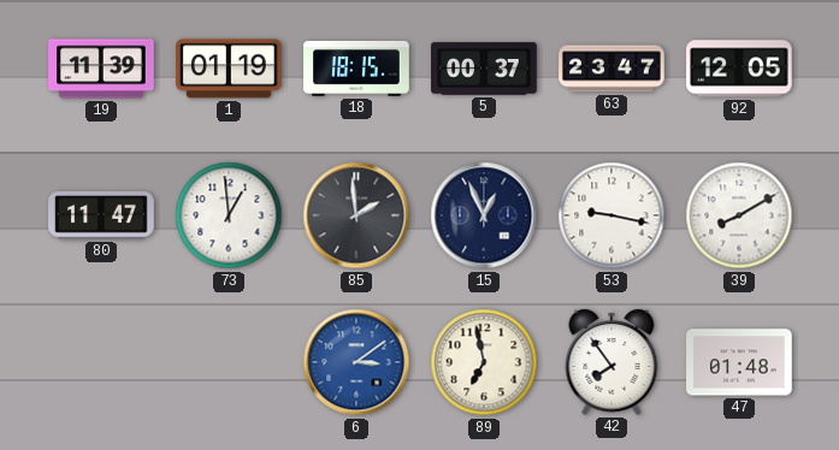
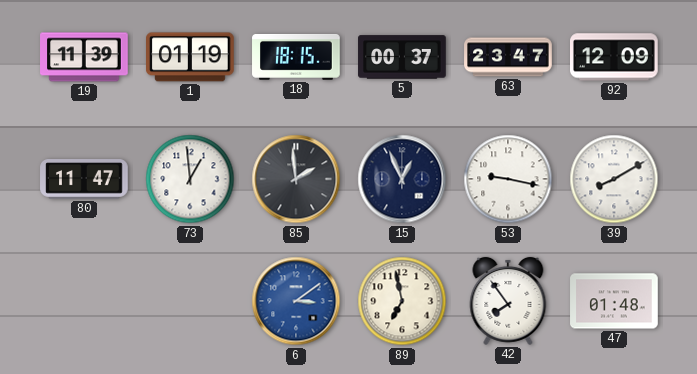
92: 12:05 -> 12:09
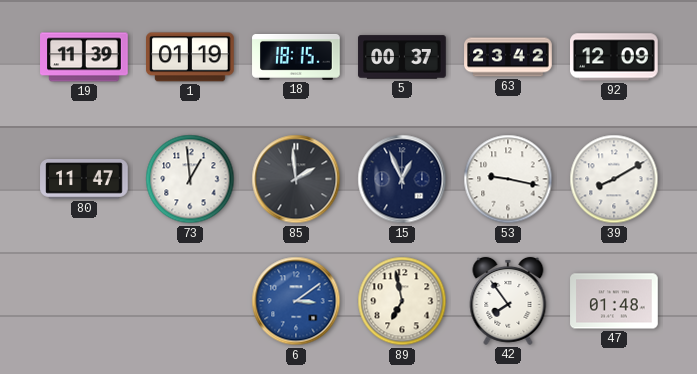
63: 23:47 -> 23:42
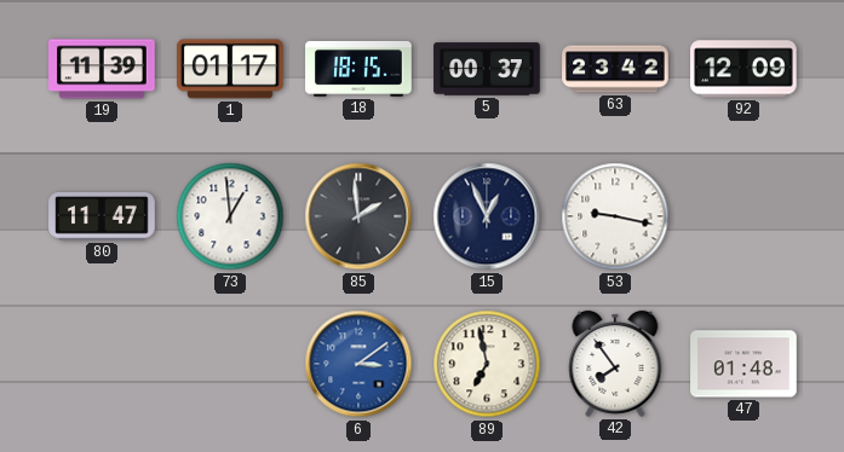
1: 01:19 -> 01:17
39: 8:10 -> none
